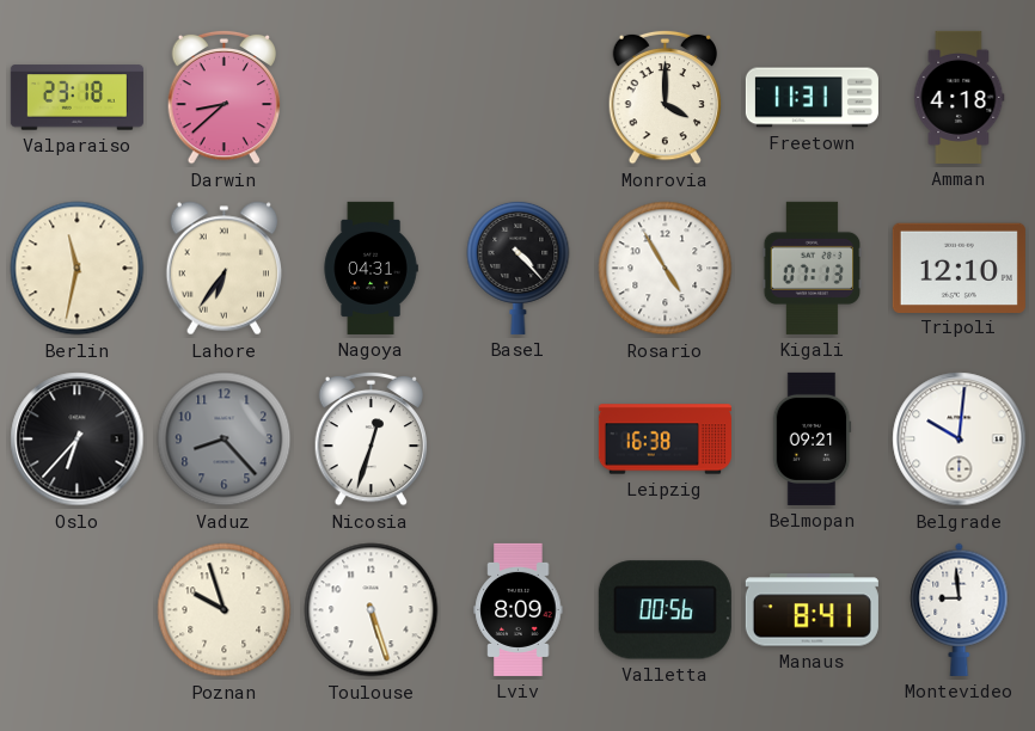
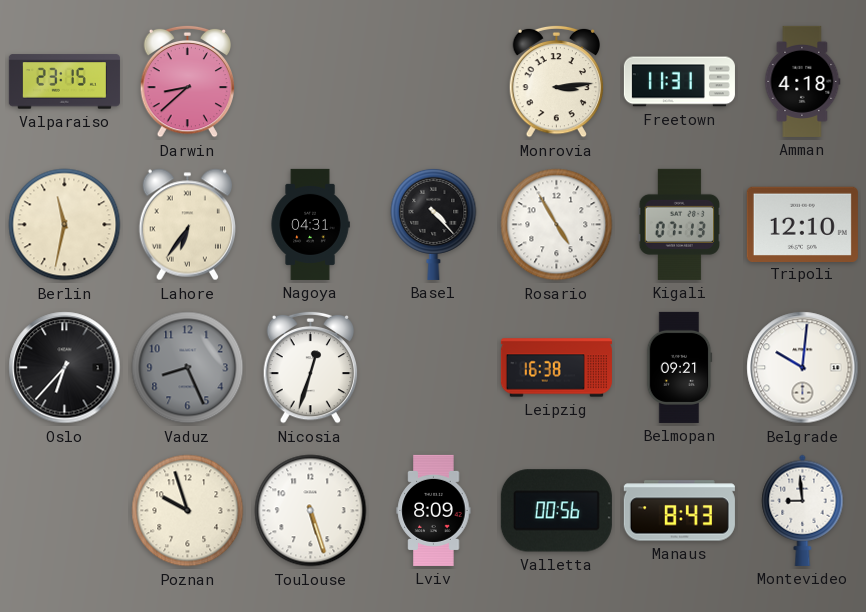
Valparaiso: 23:18 -> 23:15
Monrovia: 4:00 -> 3:14
Vaduz: 8:23 -> 8:26
Manaus: 8:41 -> 8:43
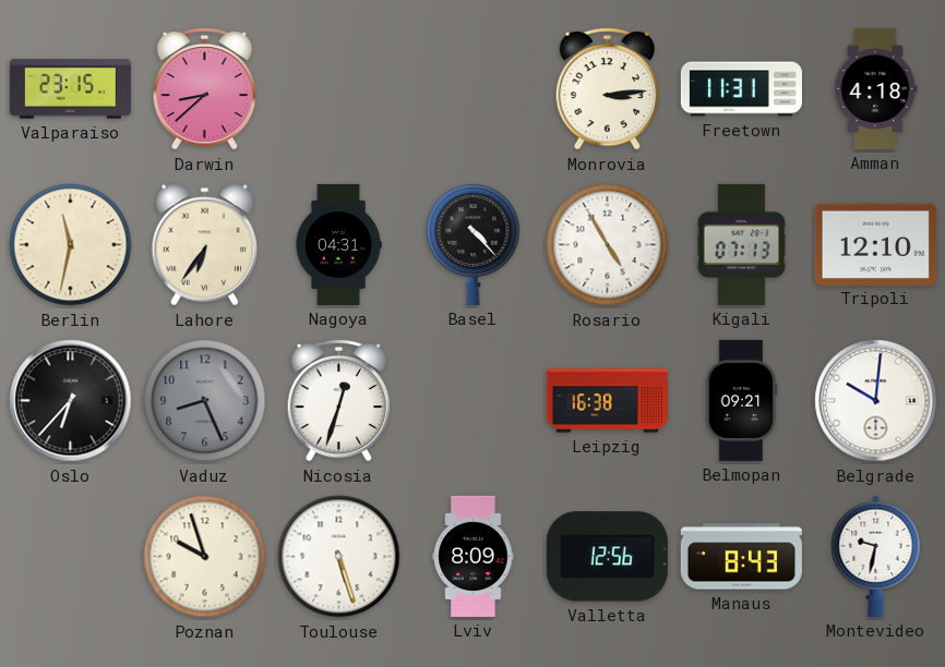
Valletta: 00:56 -> 12:56
Montevideo: 8:59 -> 9:32
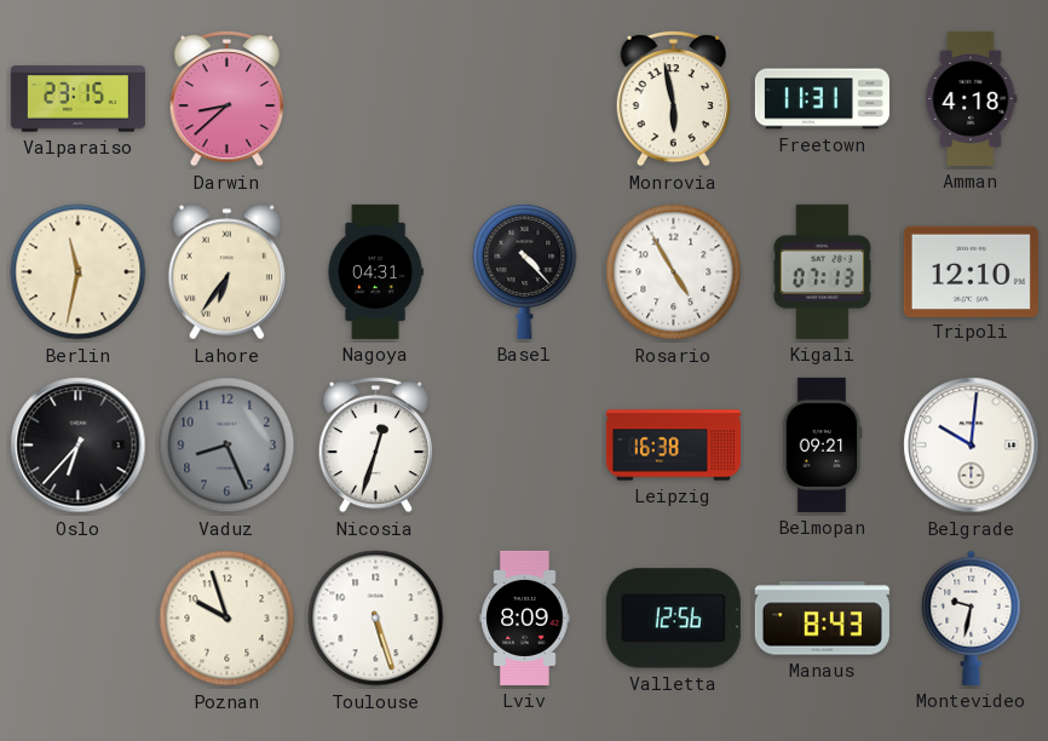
Monrovia: 3:14 -> 5:58
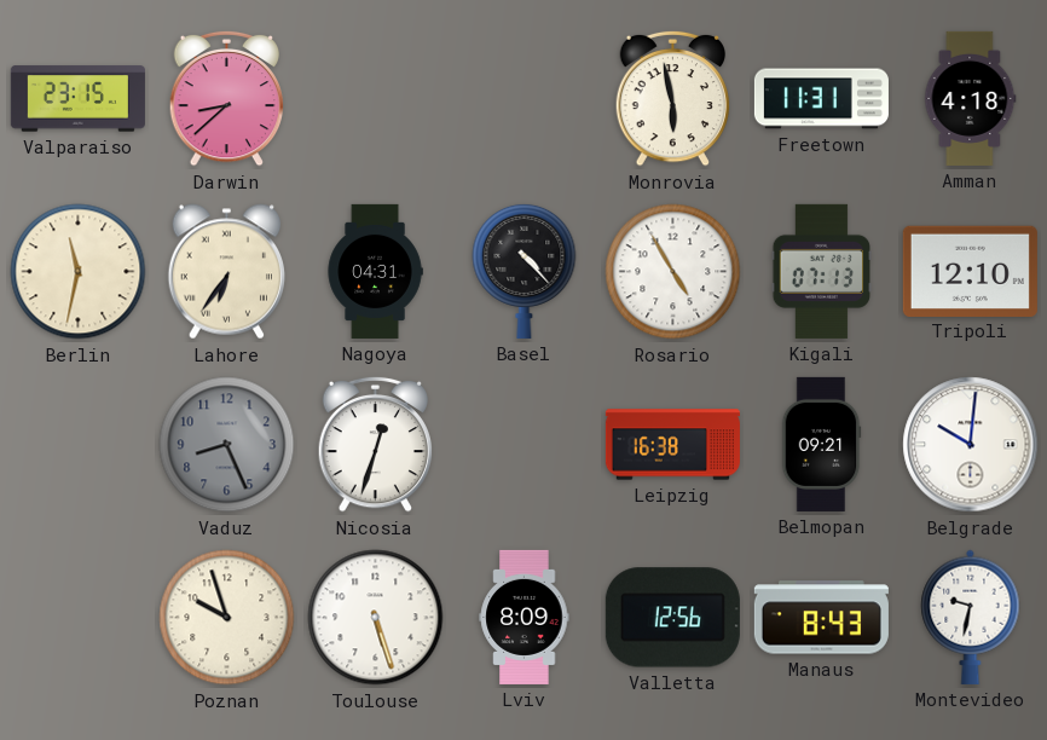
Oslo: 6:37 -> none
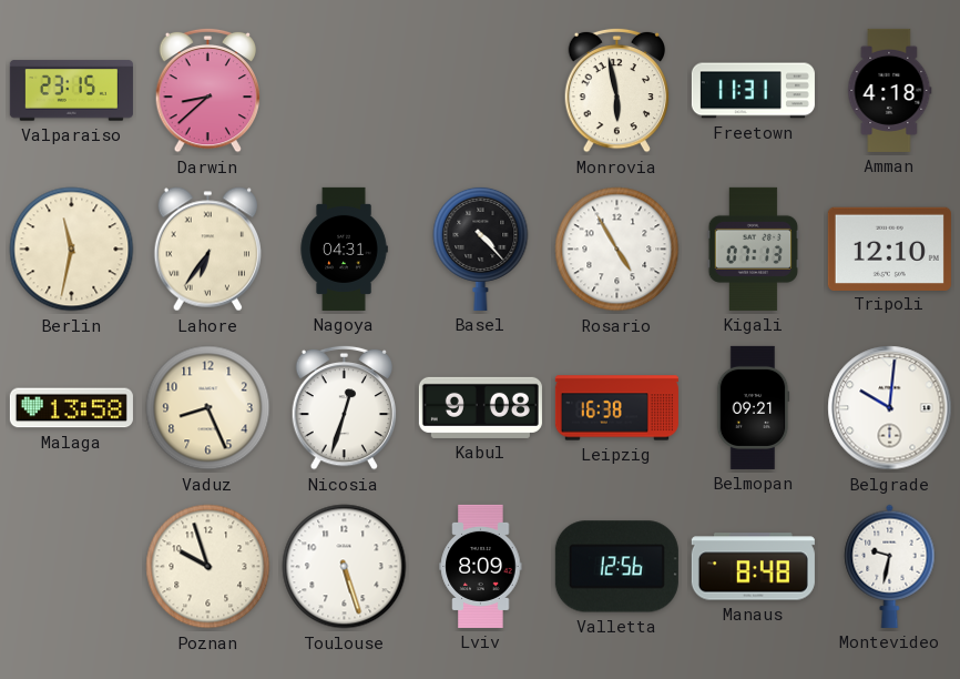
Malaga: none -> 13:58
Vaduz dial: grey -> cream
Kabul: none -> 9:08
Manaus: 8:43 -> 8:48
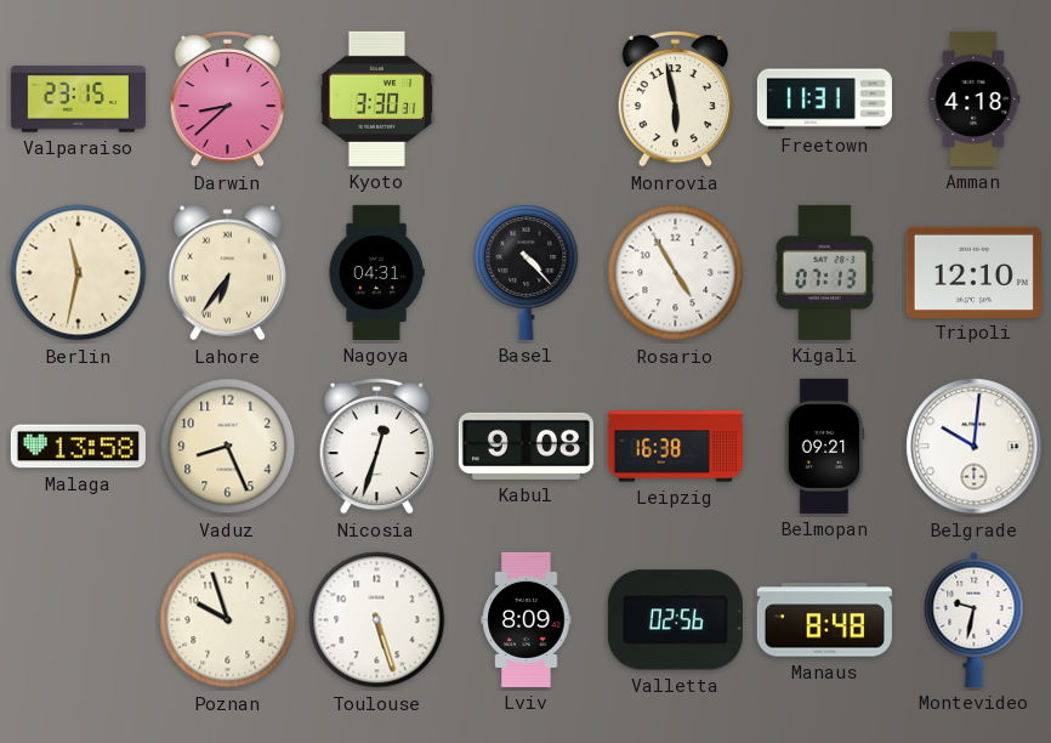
Kyoto: none -> 3:30
Valletta: 12:56 -> 02:56
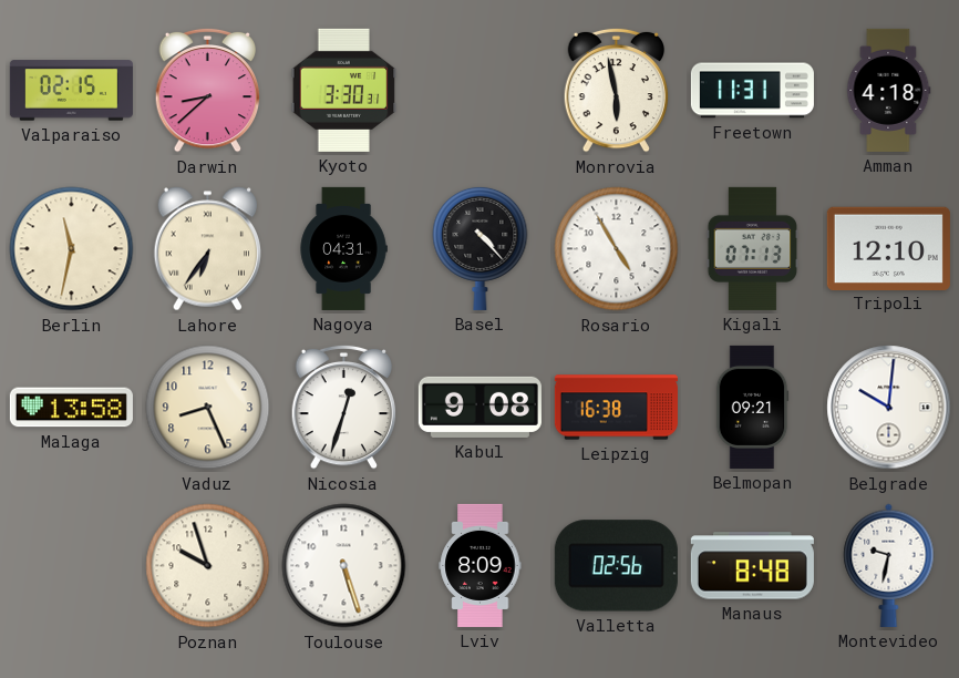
Valparaiso: 23:15 -> 02:15
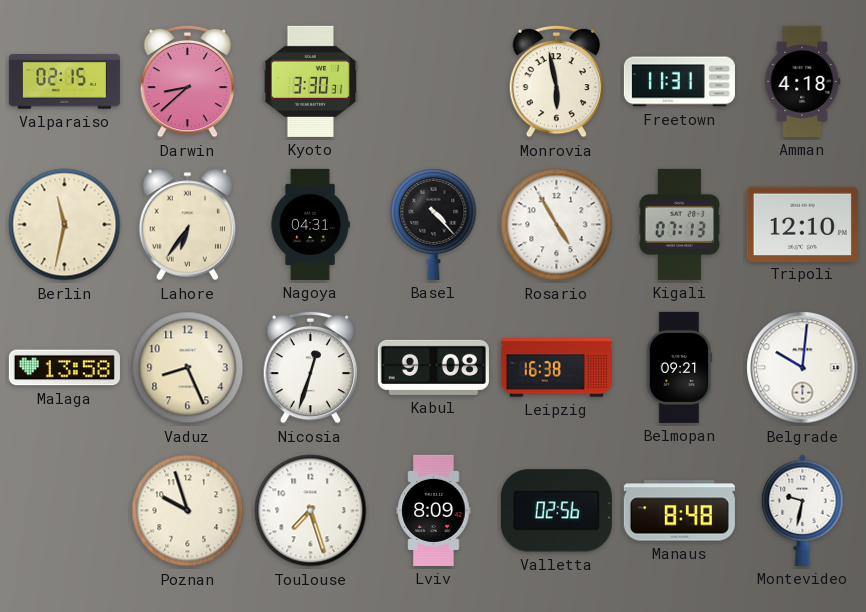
Toulouse: 5:27 -> 7:27
